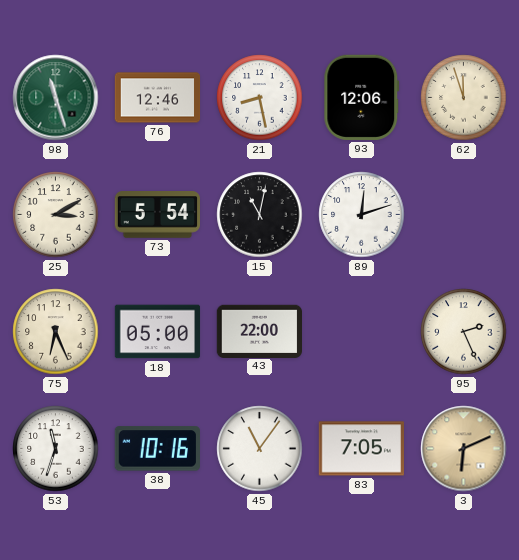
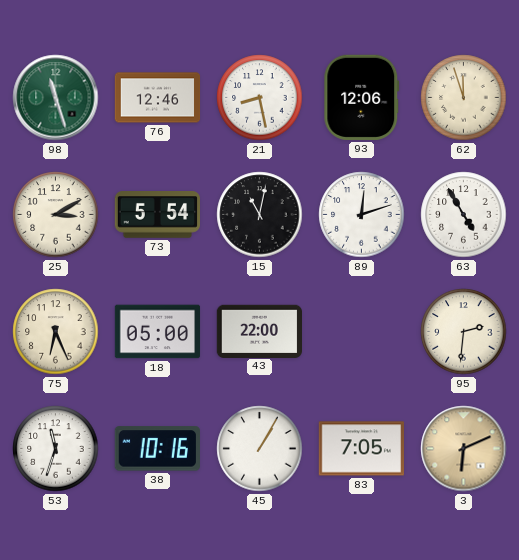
63: none -> 4:55
95: 2:26 -> 2:31
45: 11:06 -> 1:05
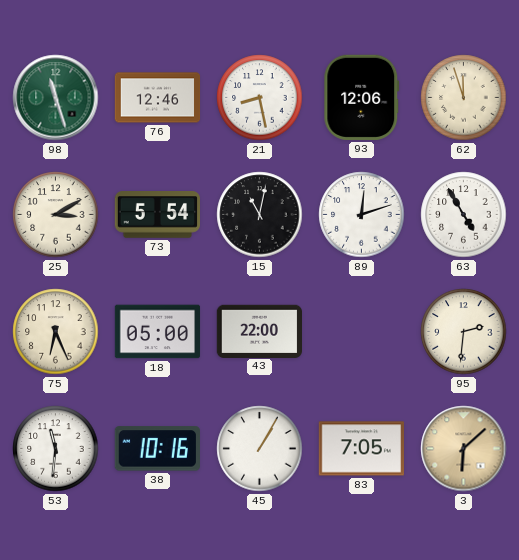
53: 11:33 -> 11:31
3: 6:11 -> 6:08
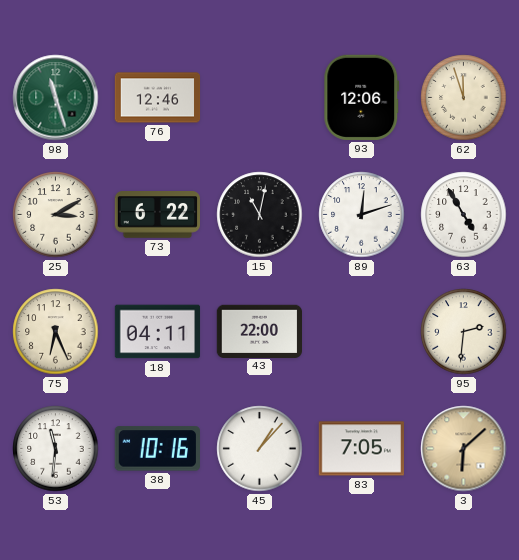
21: 8:28 -> none
73: 5:54 -> 6:22
18: 05:00 -> 04:11
45: 1:05 -> 1:07
